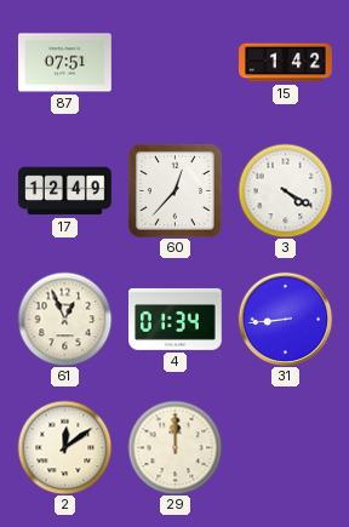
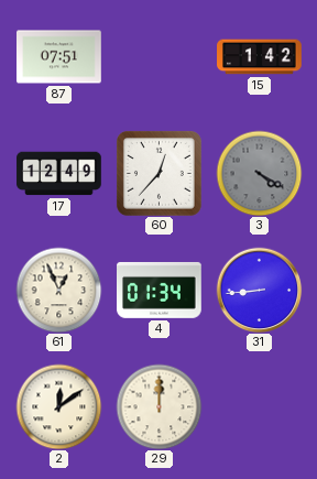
3 dial: white -> grey
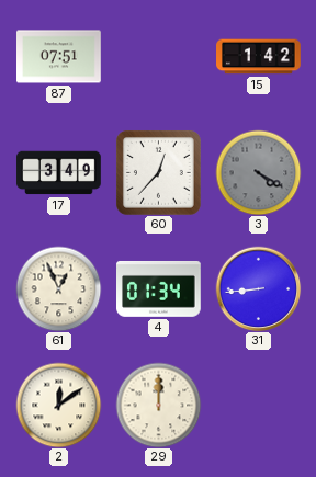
17: 12:49 -> 3:49
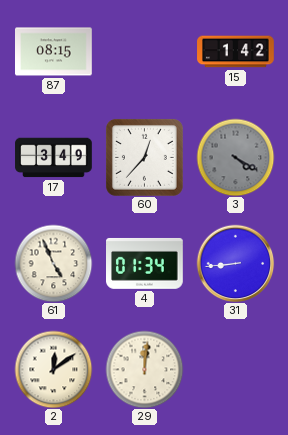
87: 07:51 -> 08:15
61: 12:56 -> 4:56
29: 12:00 -> 12:01
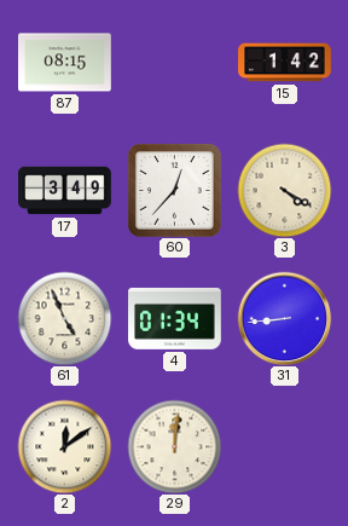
3 dial: grey -> cream
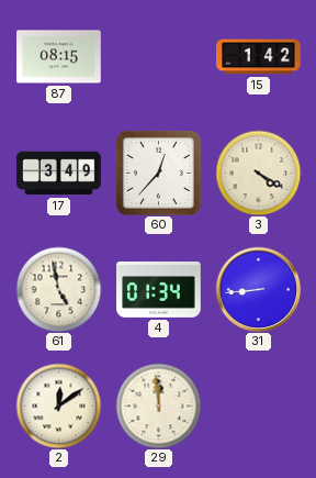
61: 4:56 -> 4:58
29: 12:01 -> 11:59
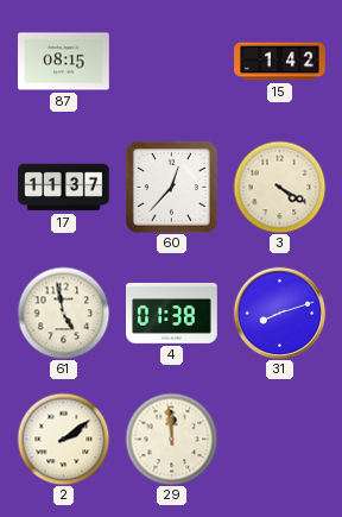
17: 3:49 -> 11:37
4: 01:34 -> 01:38
31: 8:44 -> 8:12
2: 12:09 -> 2:09
